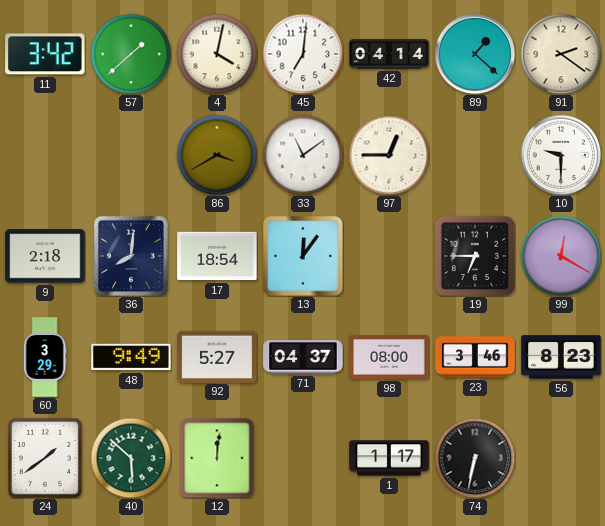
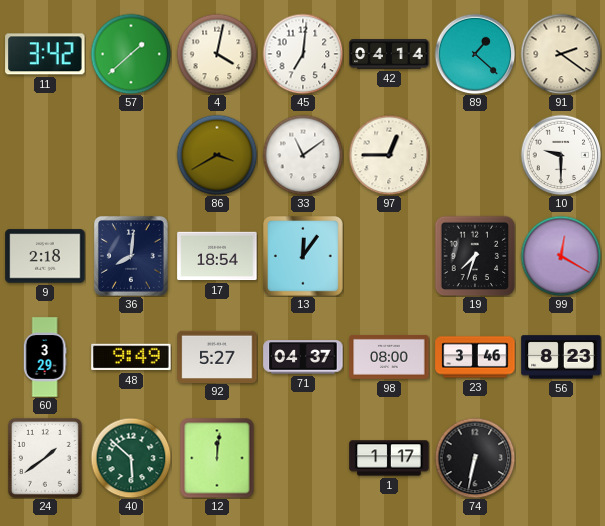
19: 6:45 -> 7:33
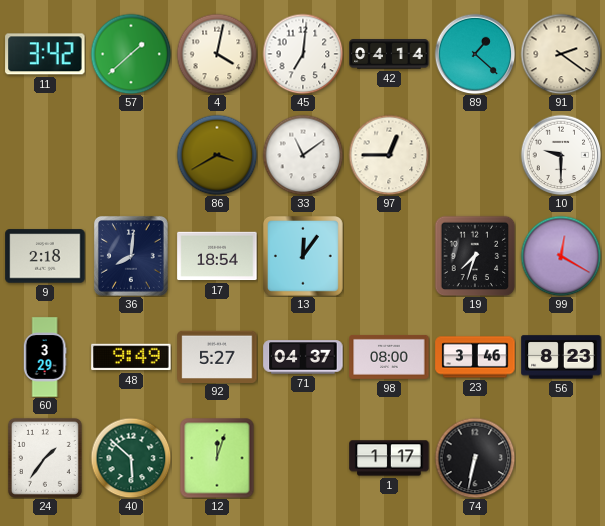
24: 1:39 -> 1:36
12: 12:01 -> 12:03
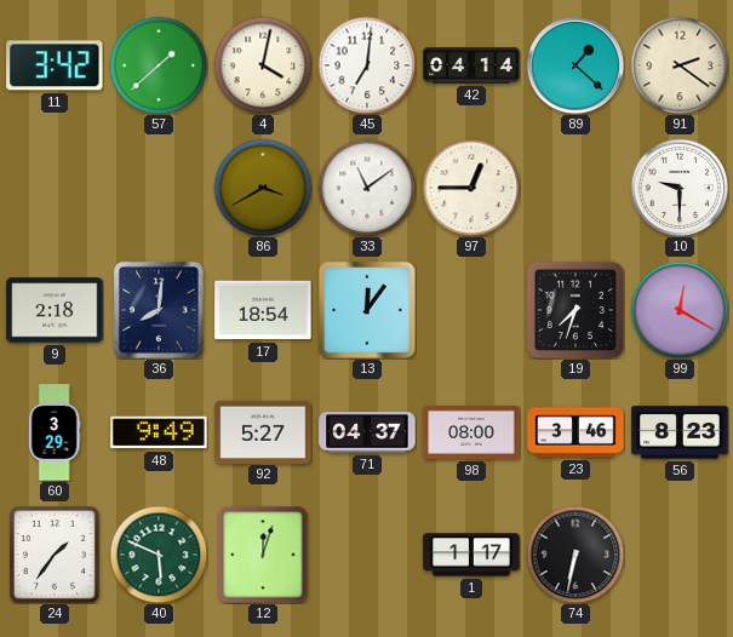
40: 5:52 -> 5:49
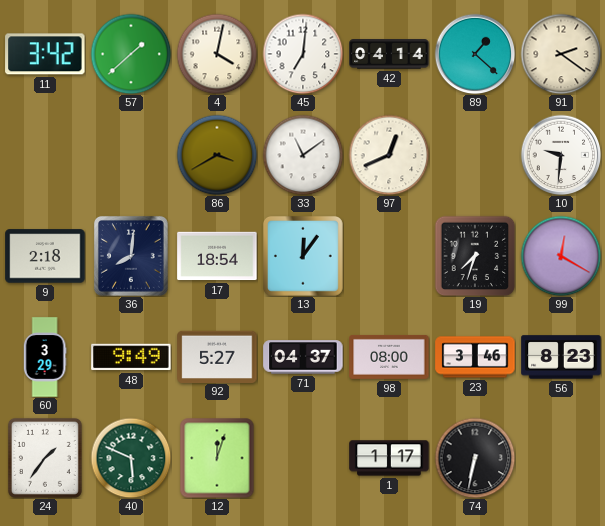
97: 12:45 -> 12:41
10: 9:30 -> 9:31
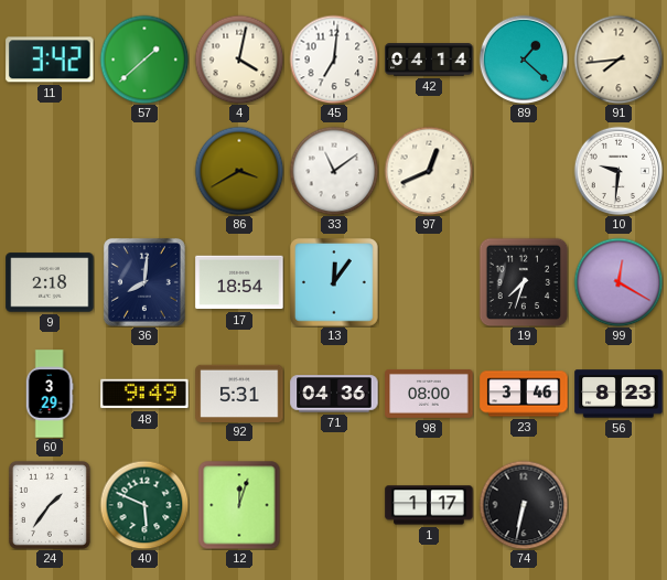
91: 2:21 -> 7:44
92: 5:27 -> 5:31
71: 04:37 -> 04:36
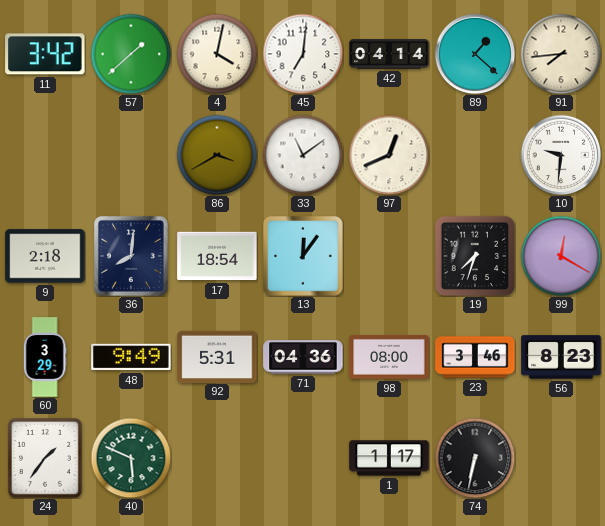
12: 12:03 -> none
